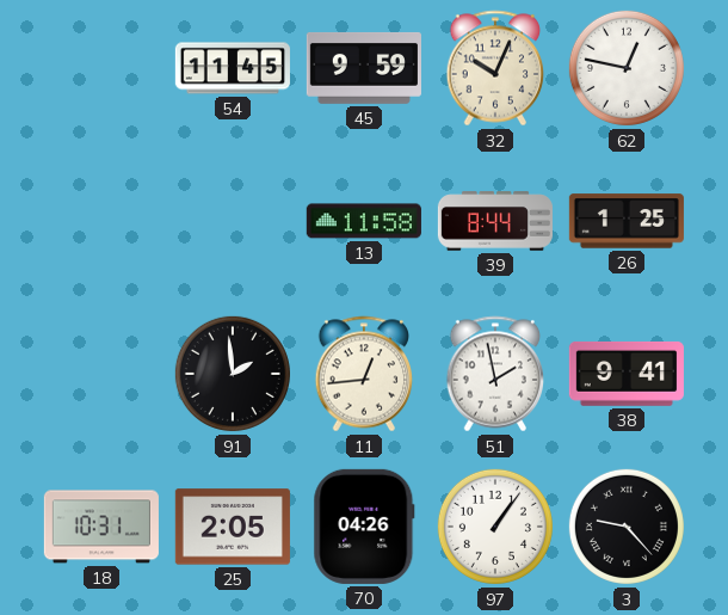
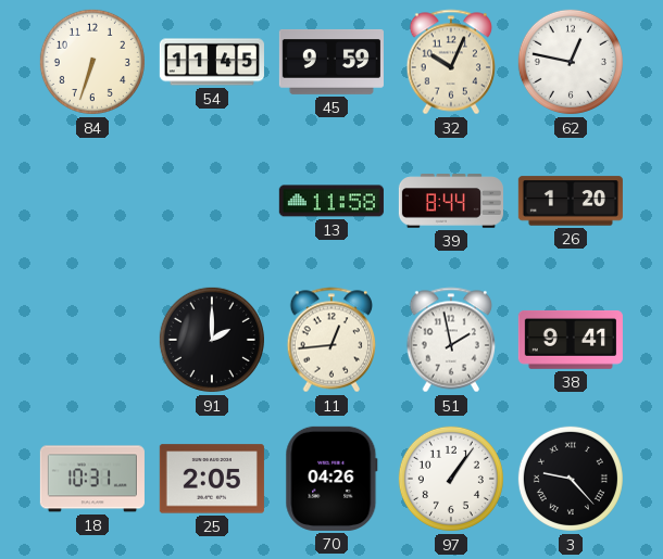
84: none -> 6:33
26: 1:25 -> 1:20
91: 1:59 -> 2:00
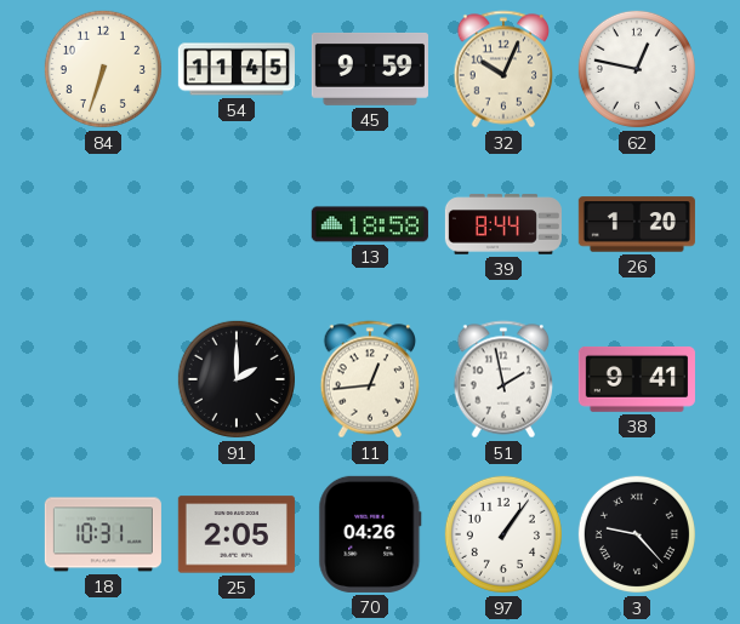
13: 11:58 -> 18:58
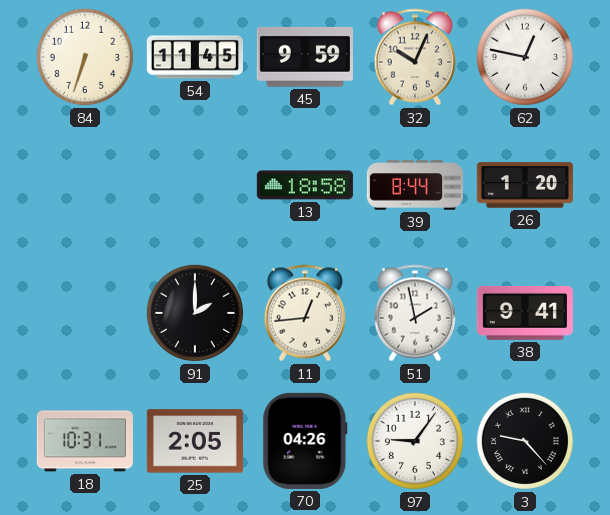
97: 1:06 -> 9:06
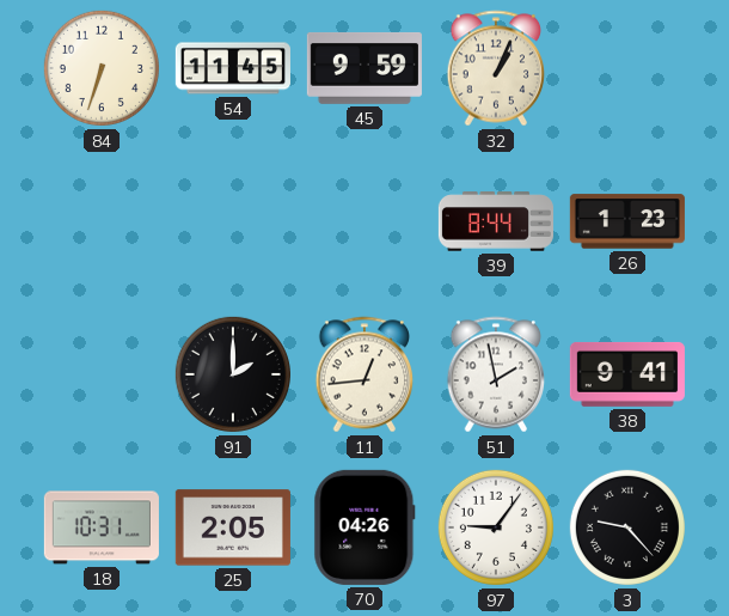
32: 10:04 -> 1:04
62: 12:47 -> none
13: 18:58 -> none
26: 1:20 -> 1:23
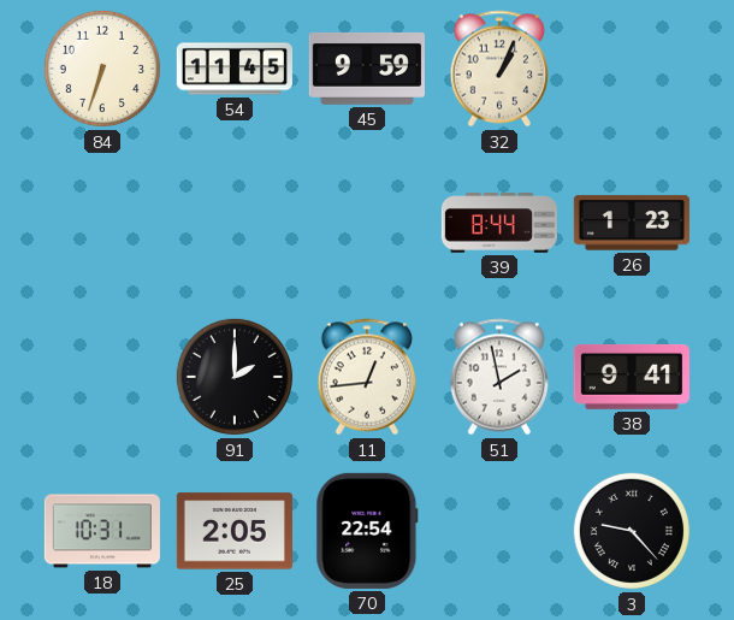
70: 04:26 -> 22:54
97: 9:06 -> none
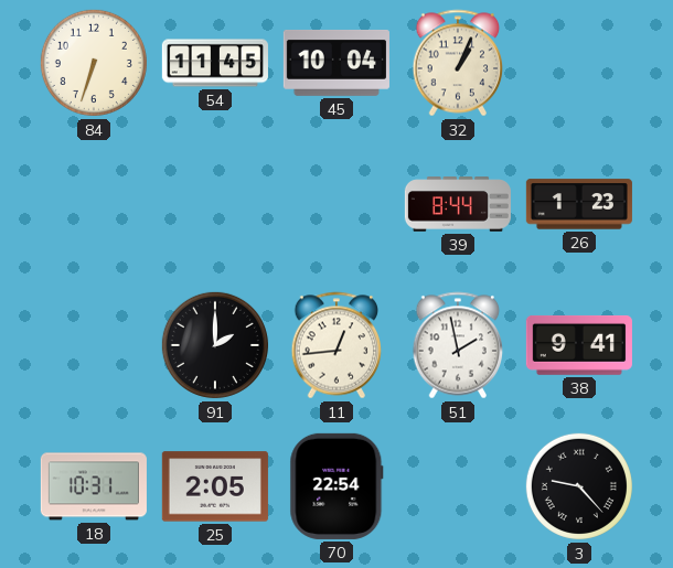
45: 9:59 -> 10:04
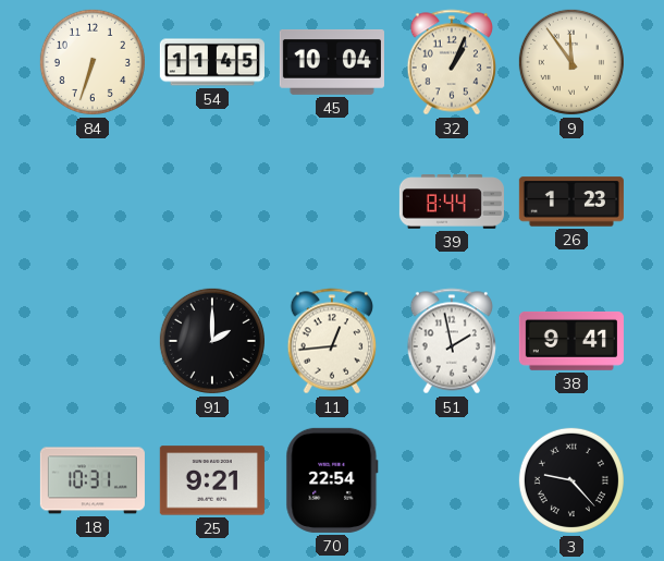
9: none -> 11:54
25: 2:05 -> 9:21
